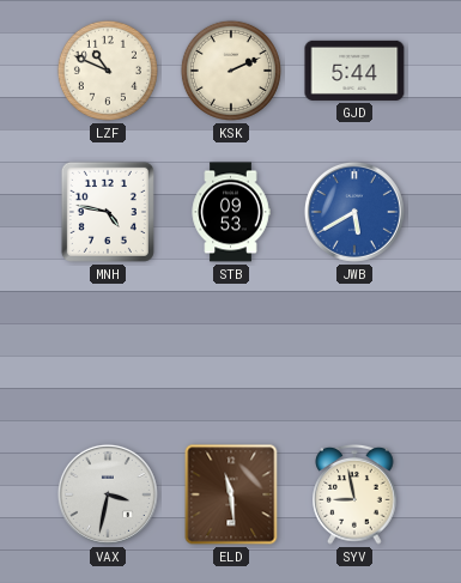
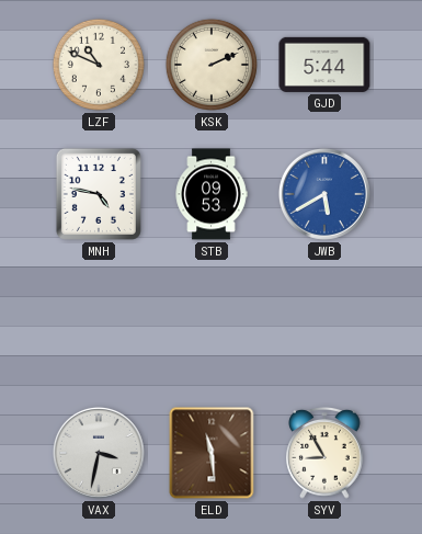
SYV: 8:58 -> 8:55
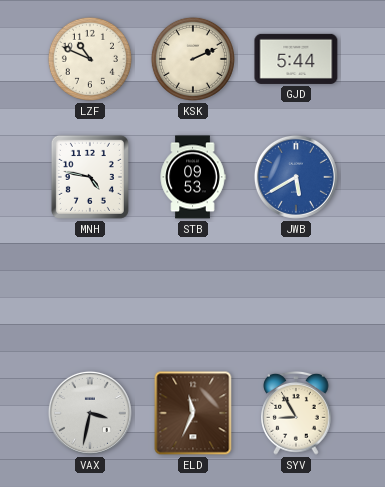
ELD: 11:29 -> 11:34
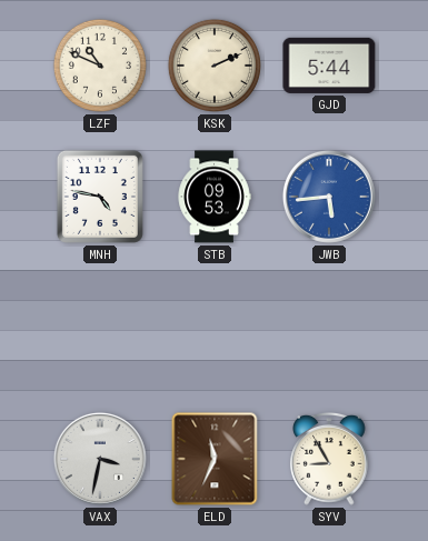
JWB: 5:40 -> 5:44
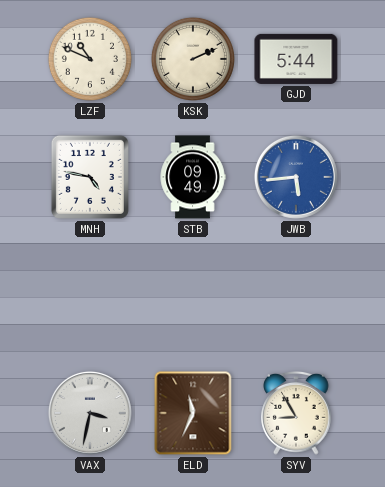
STB: 09:53 -> 09:49
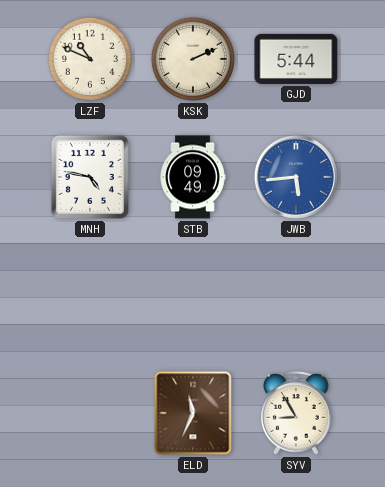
VAX: 3:32 -> none
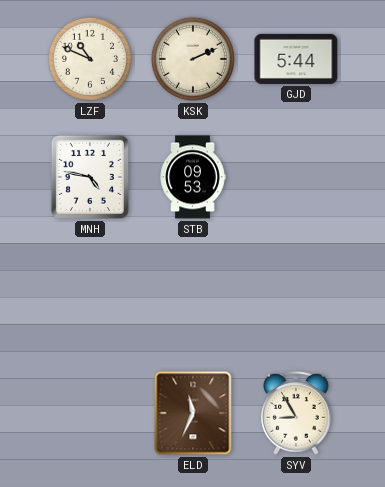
STB: 09:49 -> 09:53
JWB: 5:44 -> none
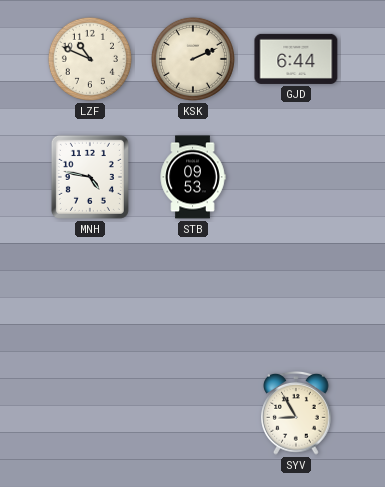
GJD: 5:44 -> 6:44
ELD: 11:34 -> none
